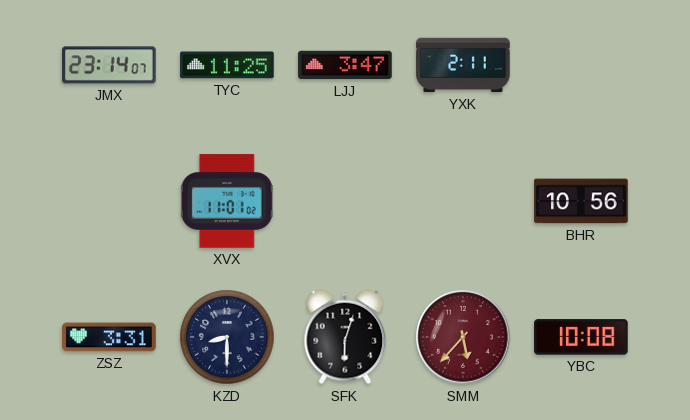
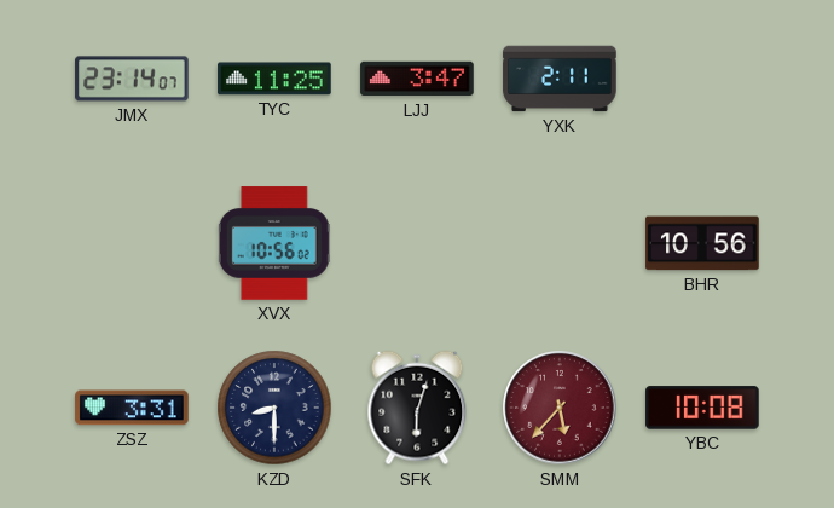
XVX: 11:01 -> 10:56
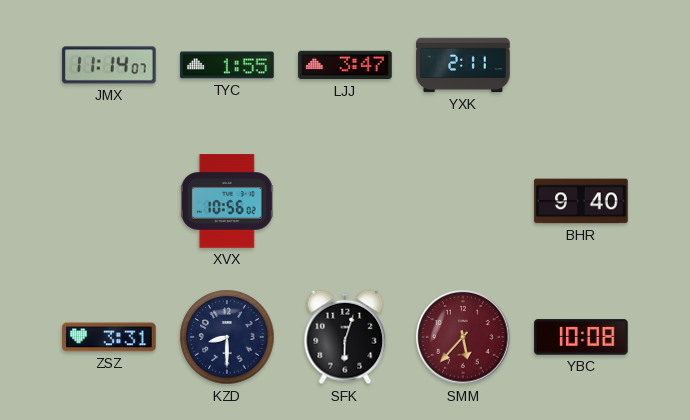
JMX: 23:14 -> 11:14
TYC: 11:25 -> 1:55
BHR: 10:56 -> 9:40
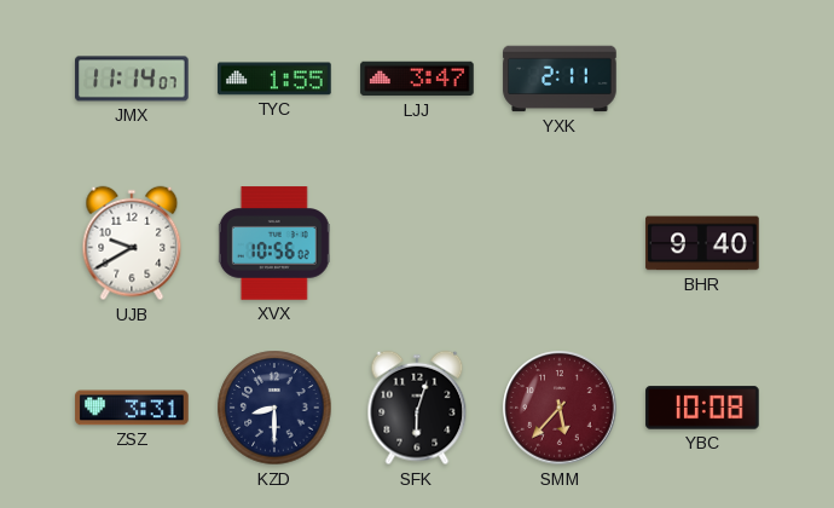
UJB: none -> 9:40
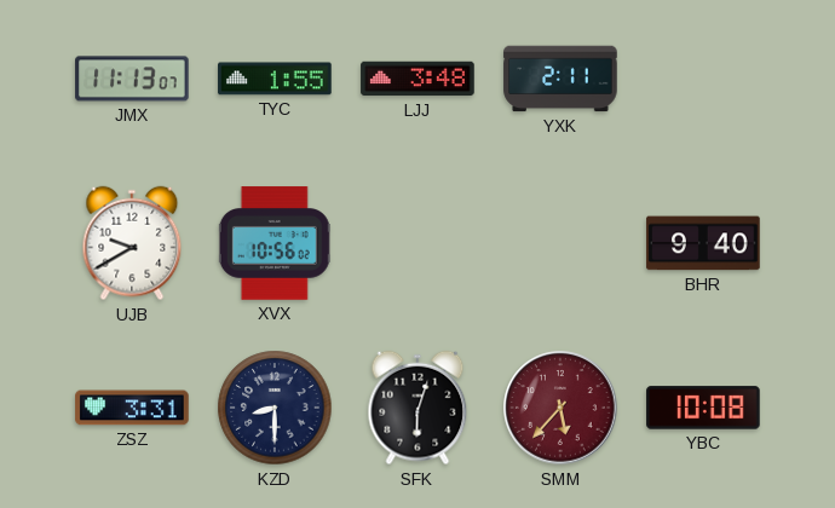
JMX: 11:14 -> 11:13
LJJ: 3:47 -> 3:48
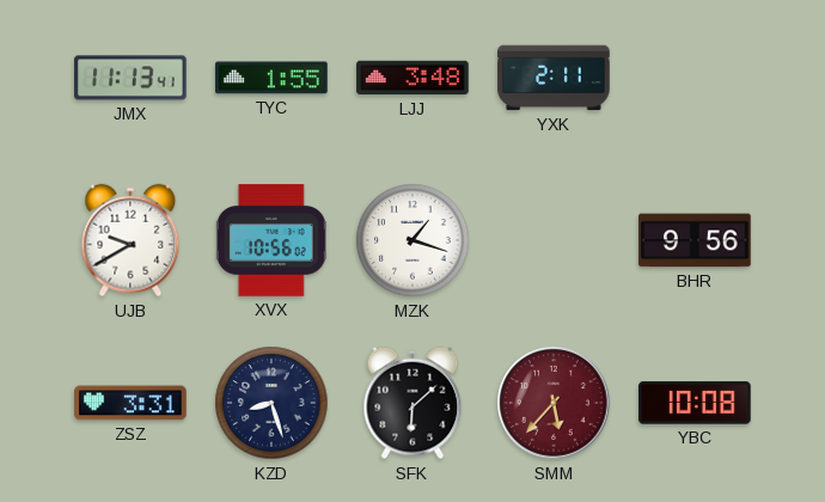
JMX: 11:13:07 -> 11:13:41
MZK: none -> 1:18
BHR: 9:40 -> 9:56
KZD: 8:30 -> 8:27
SFK: 6:03 -> 6:08
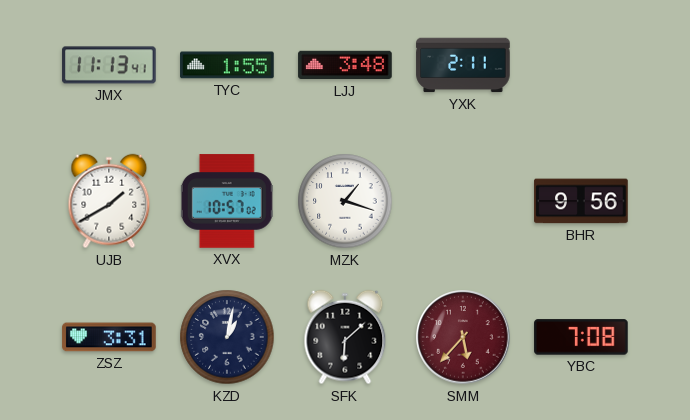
UJB: 9:40 -> 1:40
XVX: 10:56 -> 10:57
KZD: 8:27 -> 1:02
YBC: 10:08 -> 7:08
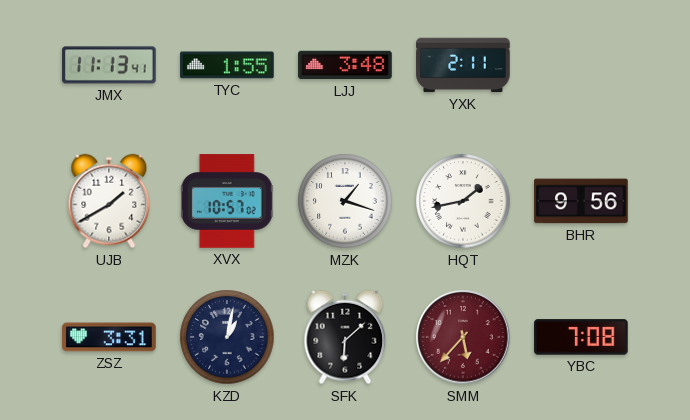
HQT: none -> 1:43
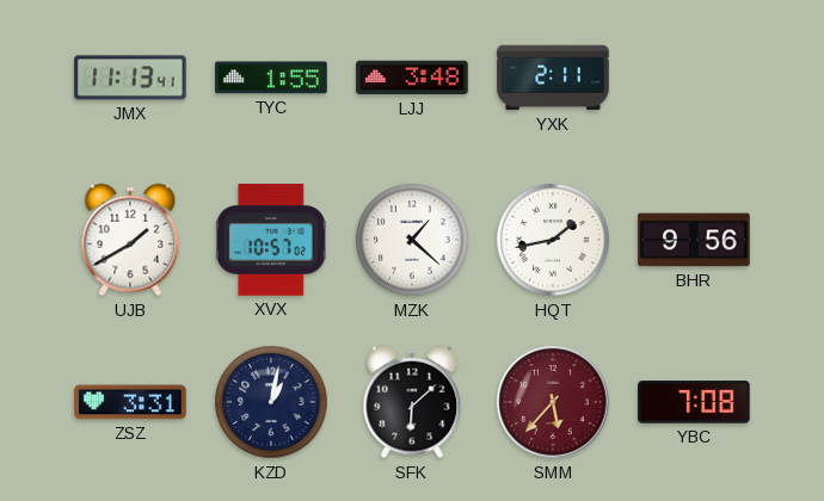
MZK: 1:18 -> 1:22
